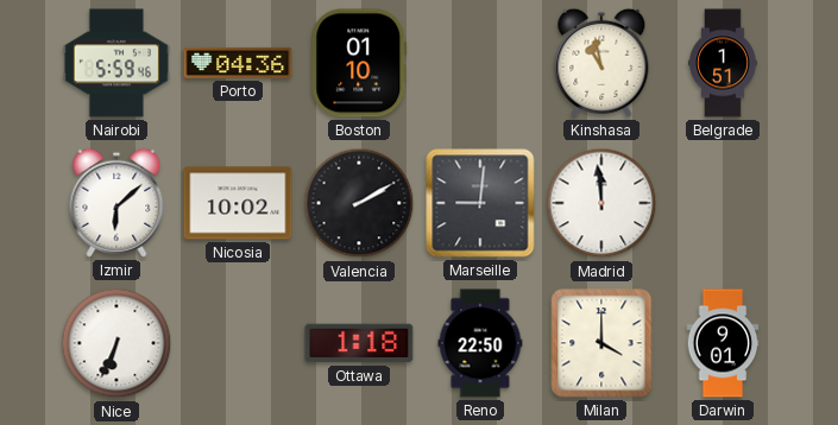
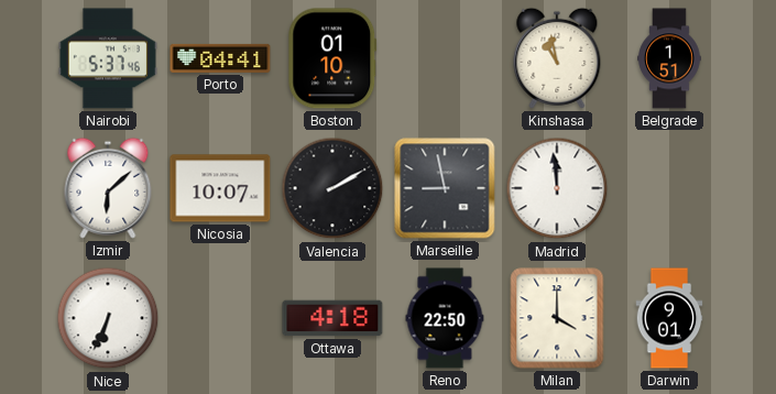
Nairobi: 5:59 -> 5:37
Porto: 04:36 -> 04:41
Nicosia: 10:02 -> 10:07
Marseille: 9:01 -> 8:58
Ottawa: 1:18 -> 4:18
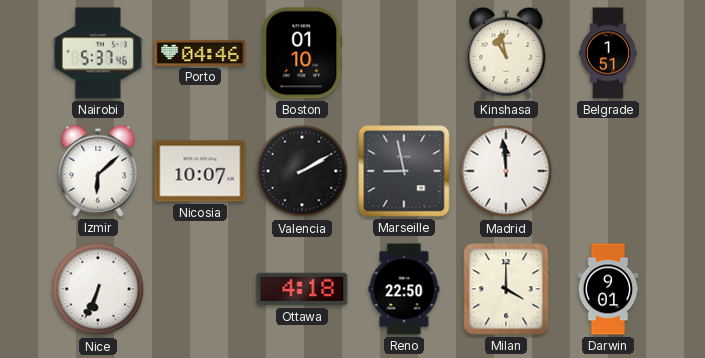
Porto: 04:41 -> 04:46
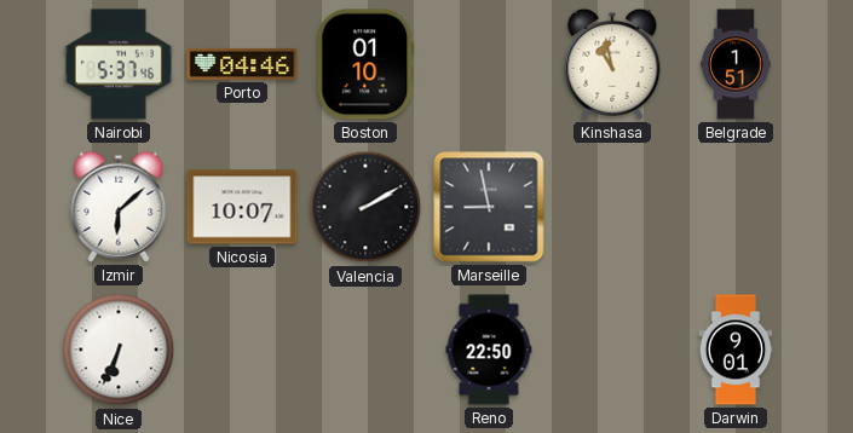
Madrid: 11:59 -> none
Ottawa: 4:18 -> none
Milan: 4:00 -> none
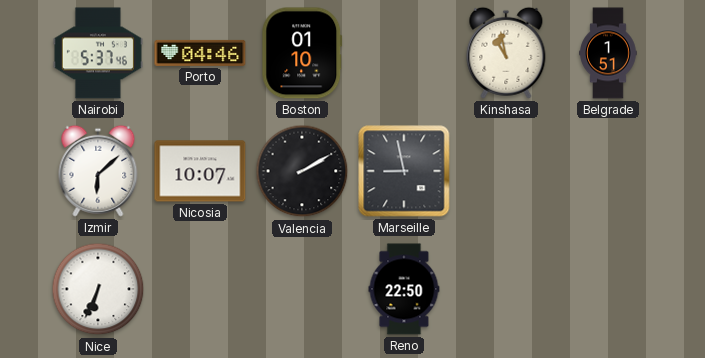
Darwin: 9:01 -> none
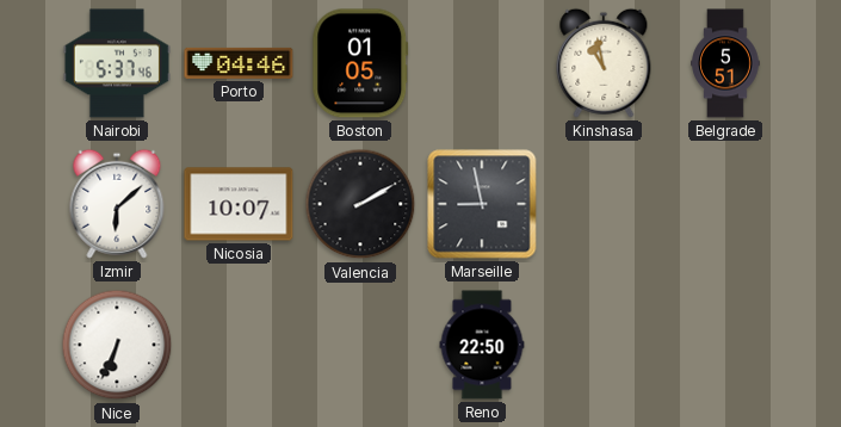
Boston: 01:10 -> 01:05
Belgrade: 1:51 -> 5:51
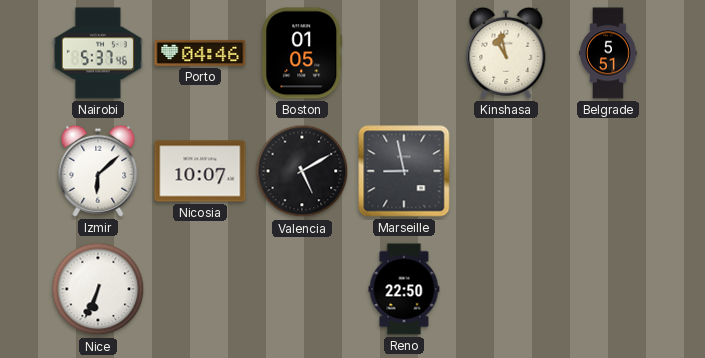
Valencia: 2:10 -> 5:10
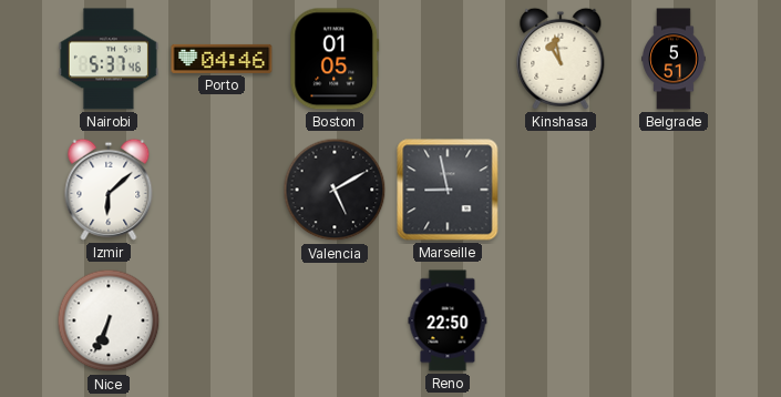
Nicosia: 10:07 -> none
